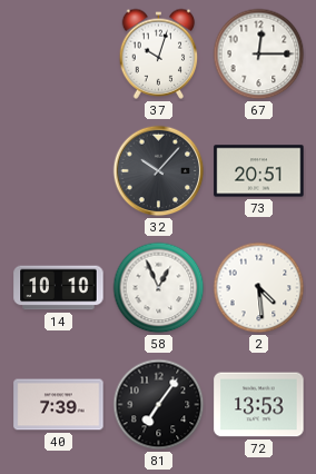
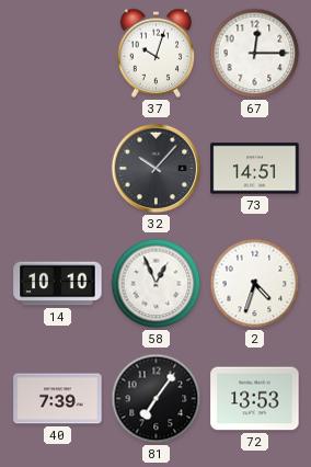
73: 20:51 -> 14:51
2: 4:29 -> 4:33
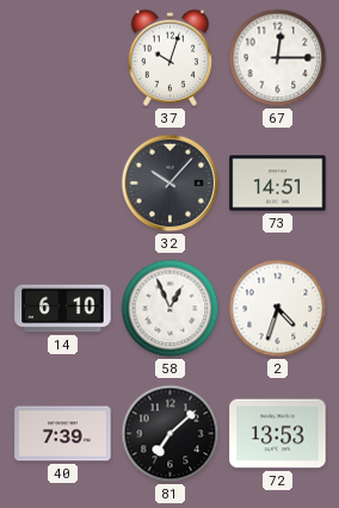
14: 10:10 -> 6:10
81: 7:06 -> 7:08
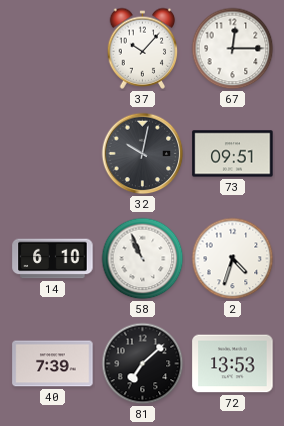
37: 10:03 -> 10:07
32: 10:07 -> 10:02
73: 14:51 -> 09:51
58: 12:56 -> 10:56
